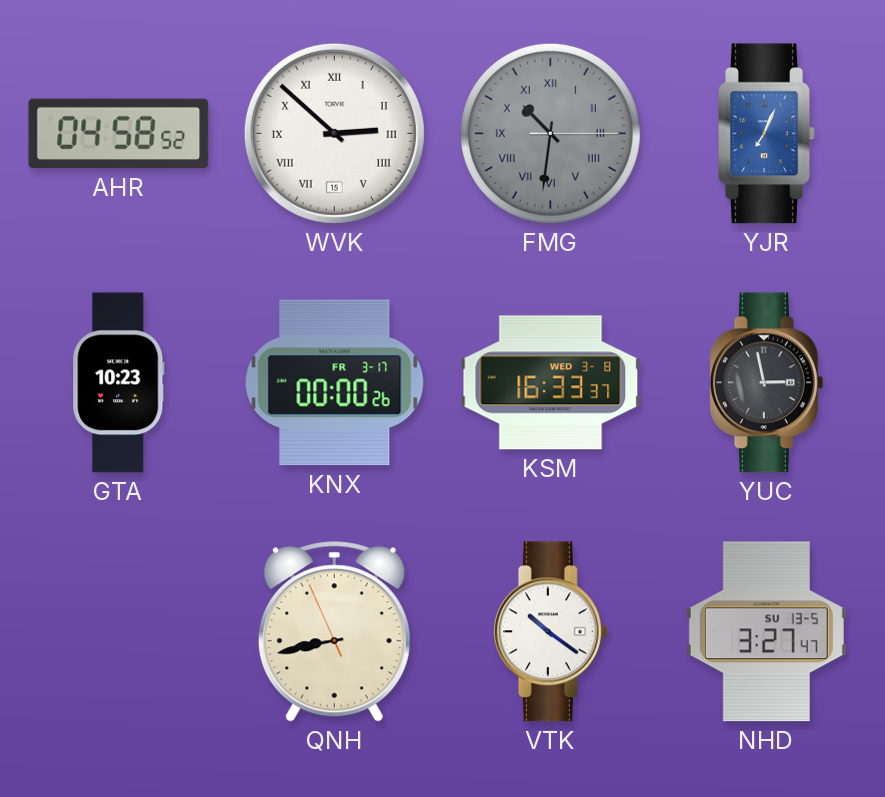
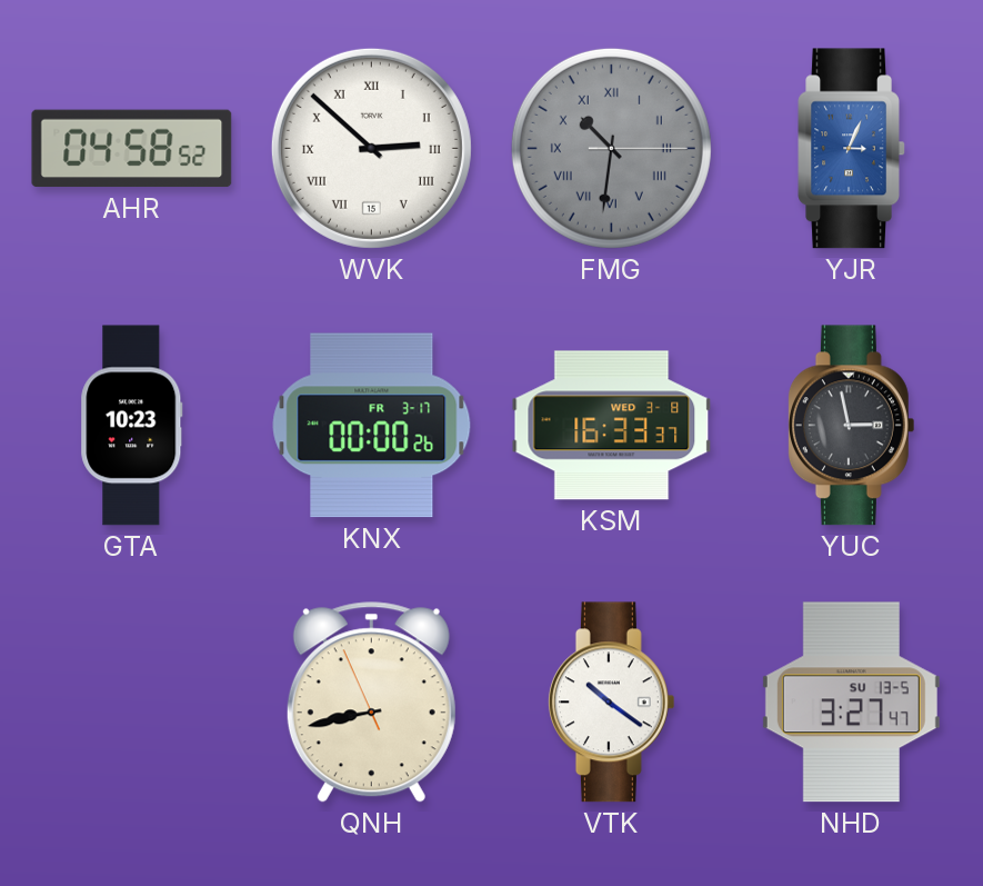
YJR: 7:04 -> 3:04
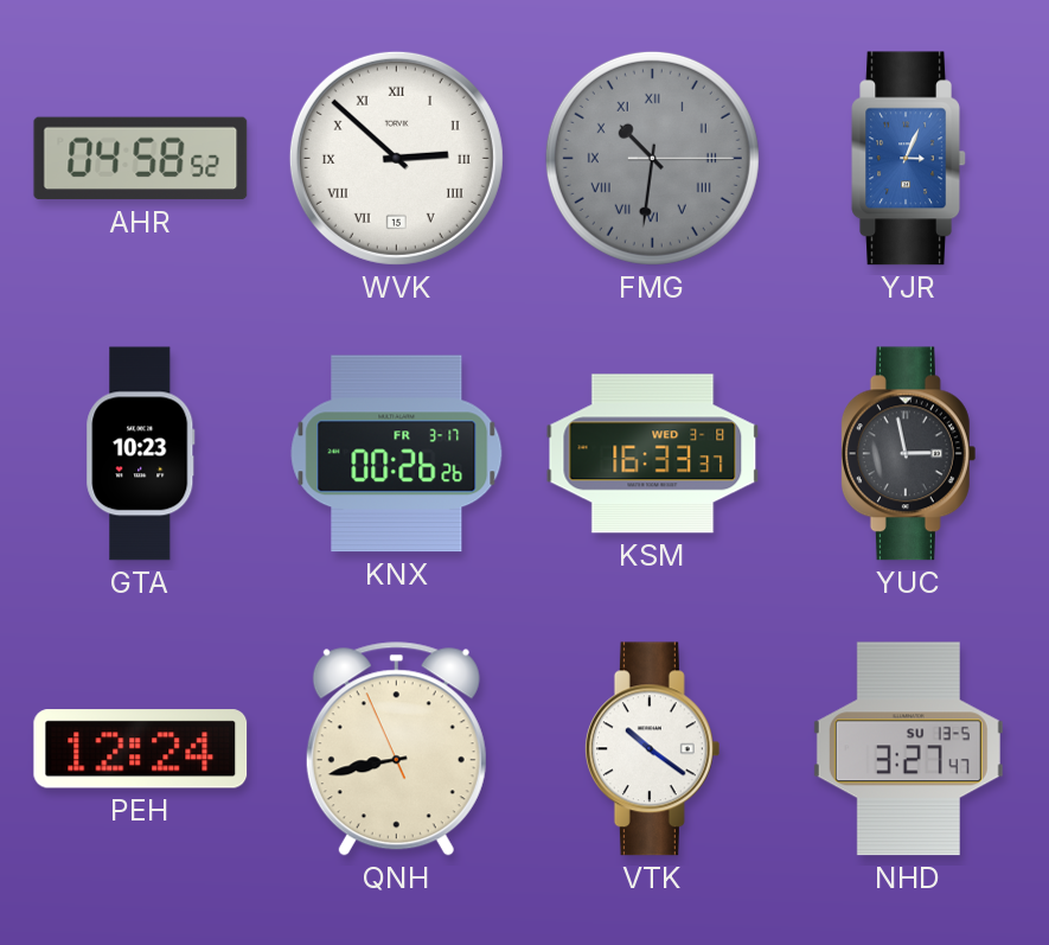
KNX: 00:00 -> 00:26
PEH: none -> 12:24
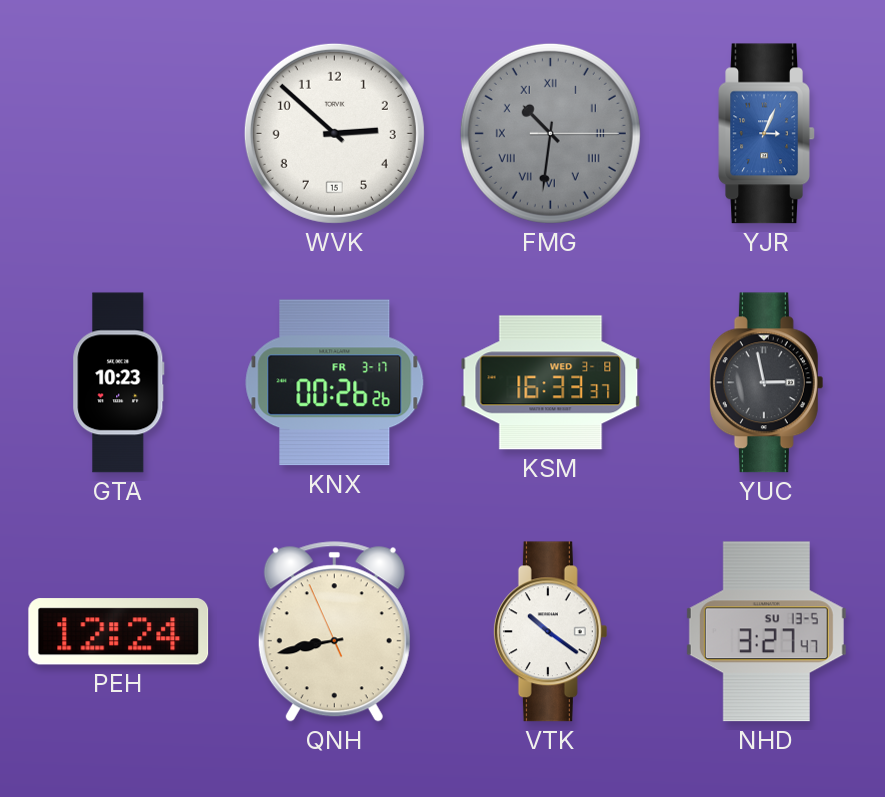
AHR: 04:58 -> none
WVK numerals: Roman -> Arabic
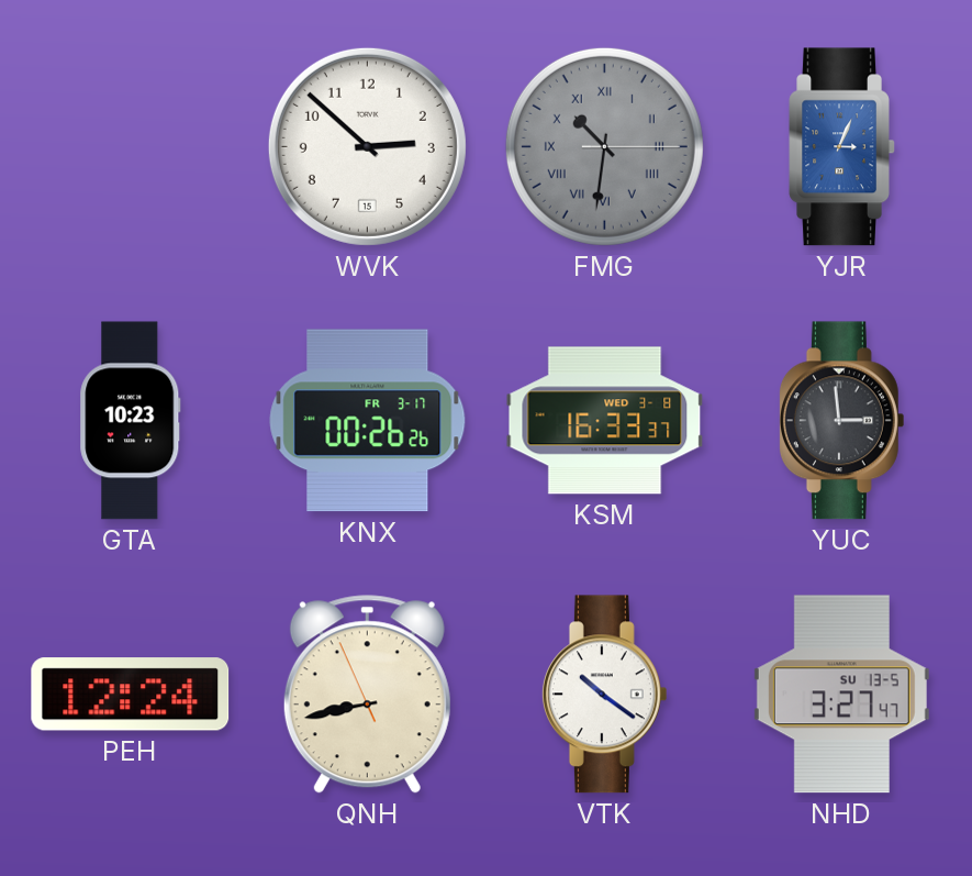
YUC: 2:58 -> 2:59
